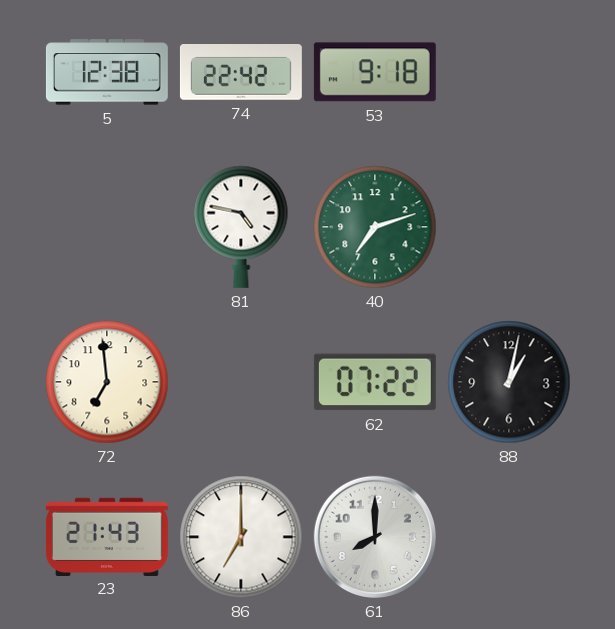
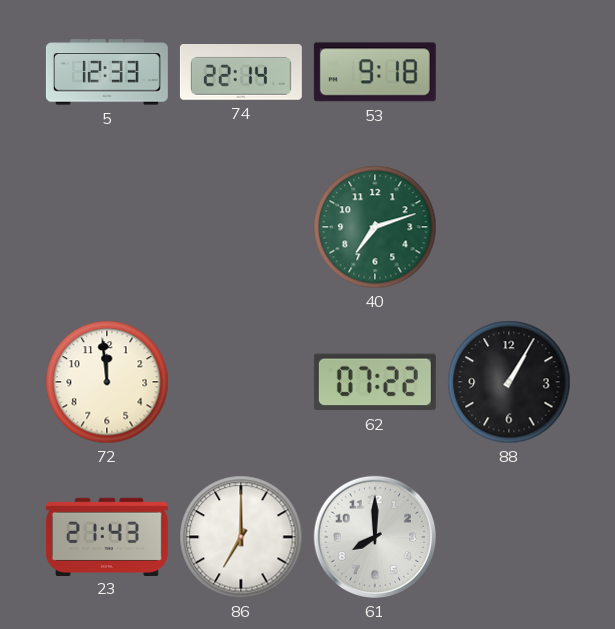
5: 12:38 -> 12:33
74: 22:42 -> 22:14
81: 4:47 -> none
72: 6:59 -> 11:59
88: 1:02 -> 1:05
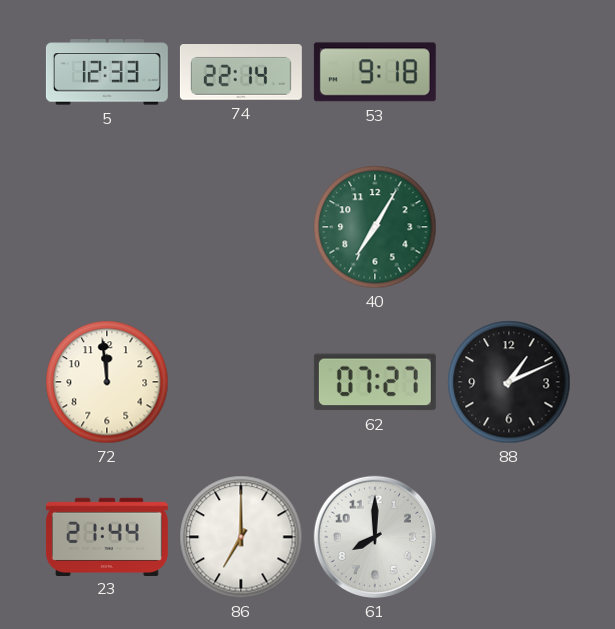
40: 7:12 -> 7:05
62: 07:22 -> 07:27
88: 1:05 -> 1:11
23: 21:43 -> 21:44
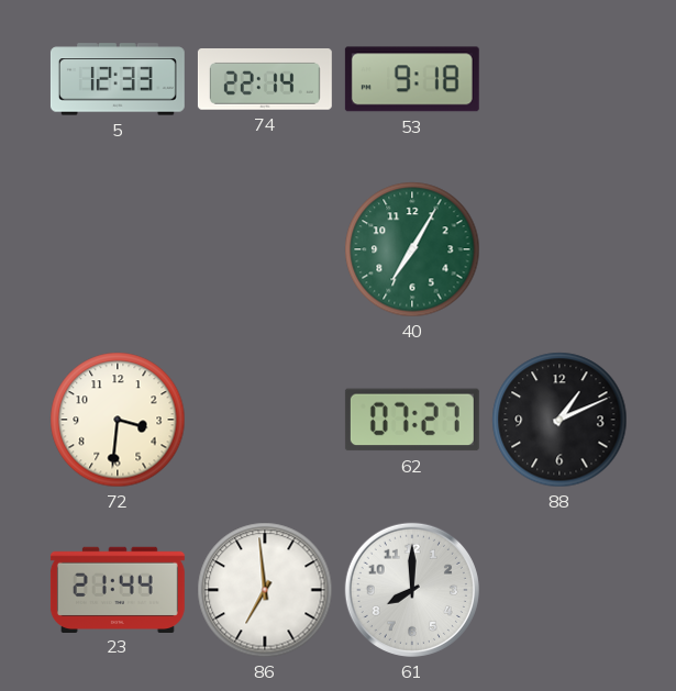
72: 11:59 -> 3:31
86: 7:00 -> 6:59
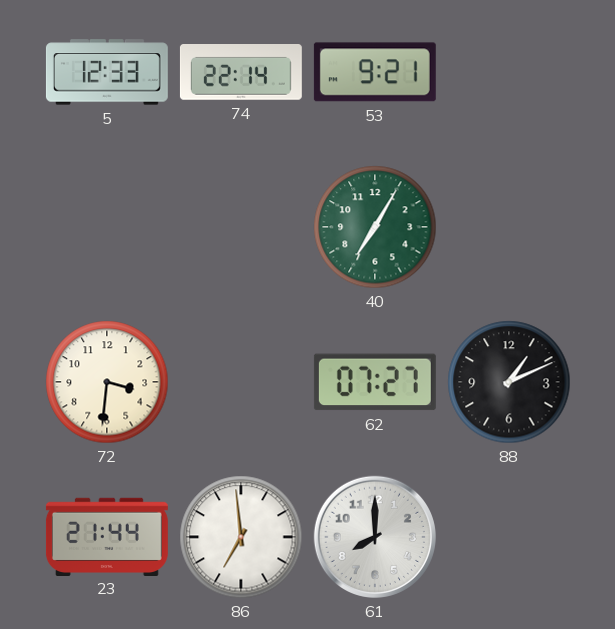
53: 9:18 -> 9:21
